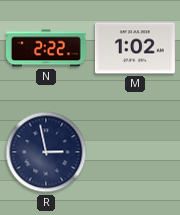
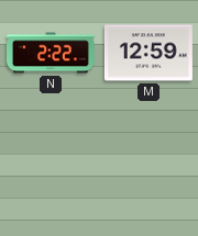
M: 1:02 -> 12:59
R: 2:58 -> none
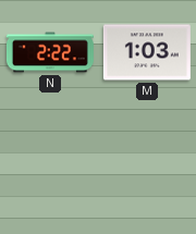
M: 12:59 -> 1:03
